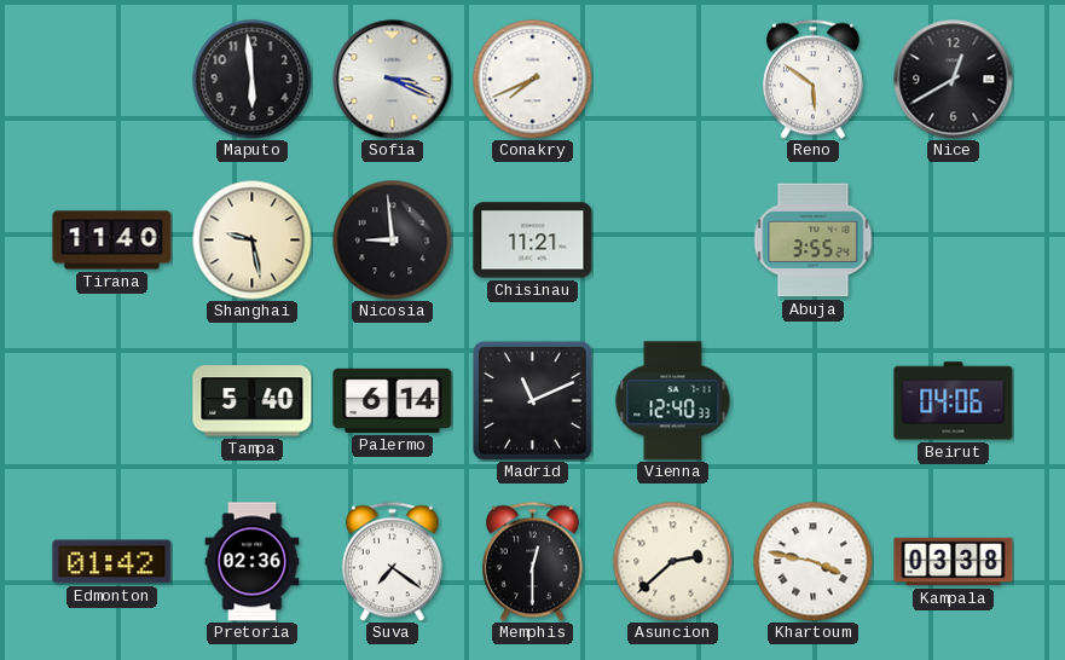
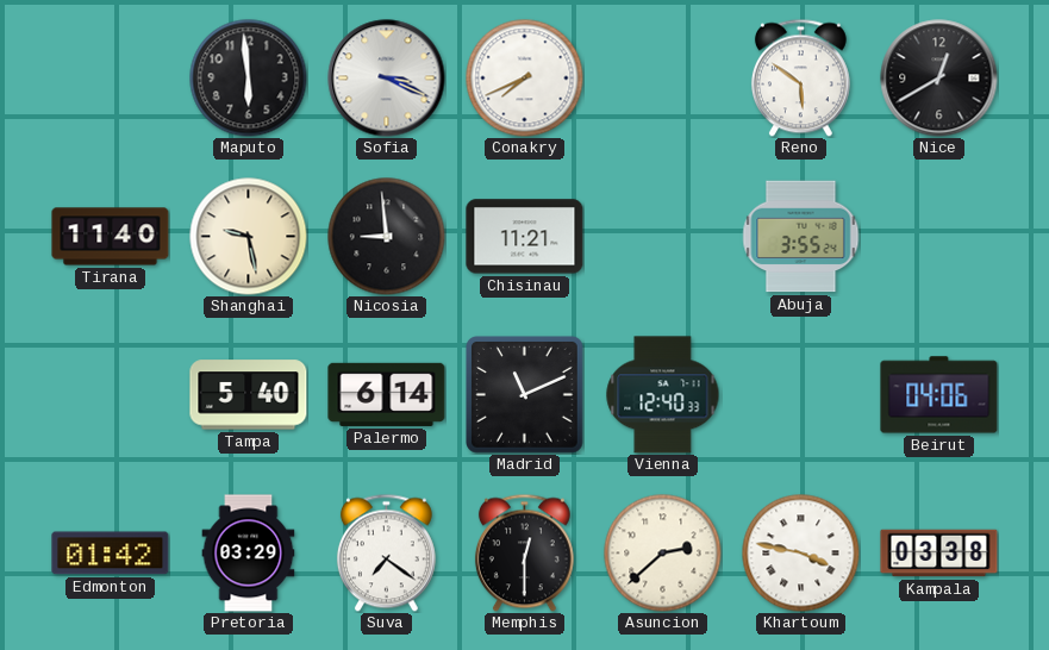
Pretoria: 02:36 -> 03:29
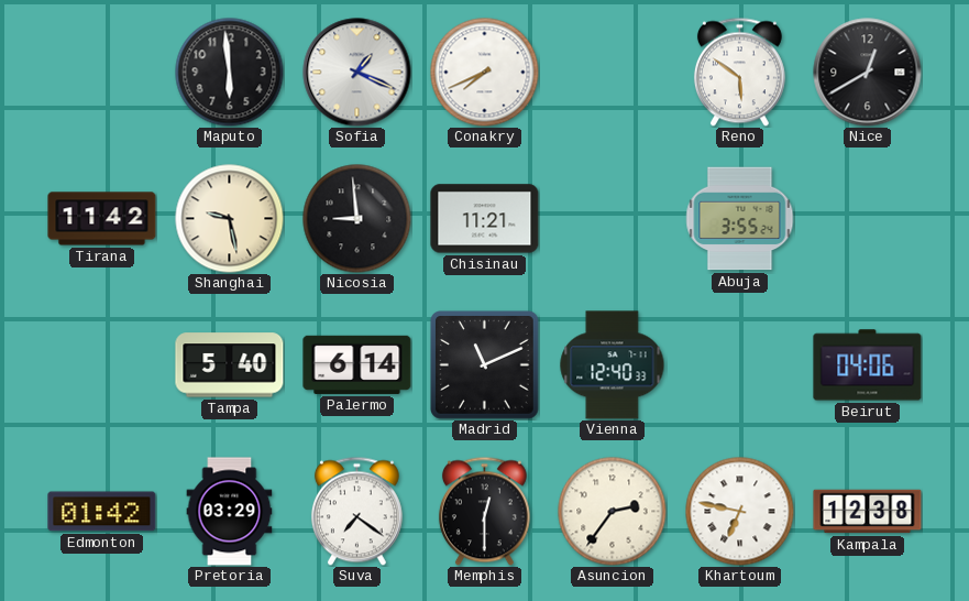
Sofia: 3:19 -> 1:19
Tirana: 11:40 -> 11:42
Asuncion: 2:38 -> 2:36
Khartoum: 3:47 -> 6:47
Kampala: 03:38 -> 12:38
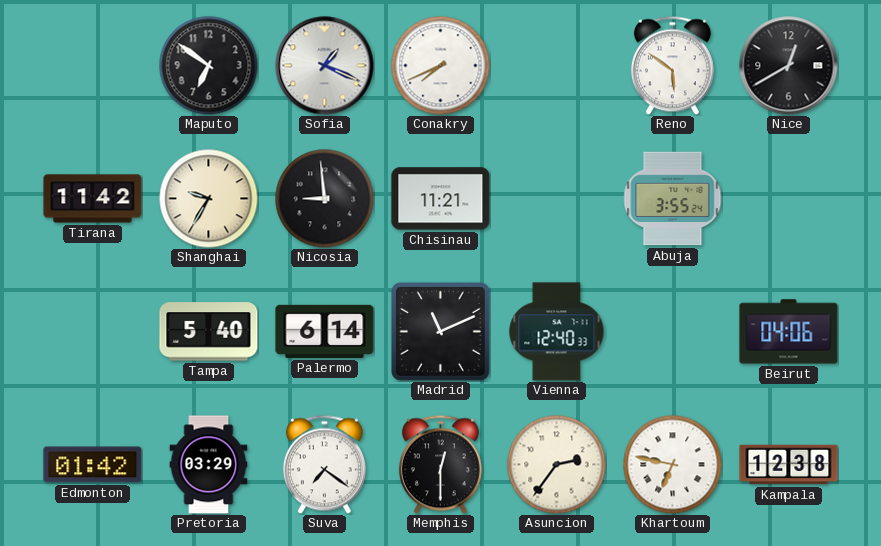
Maputo: 5:59 -> 6:51
Shanghai: 9:28 -> 9:35
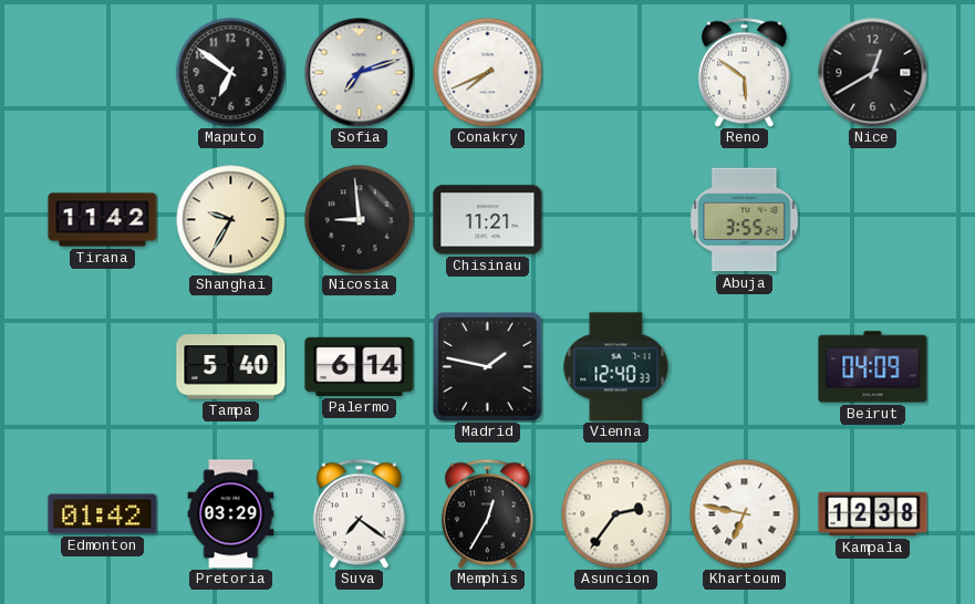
Sofia: 1:19 -> 7:12
Madrid: 11:11 -> 1:47
Beirut: 04:06 -> 04:09
Memphis: 12:30 -> 12:35
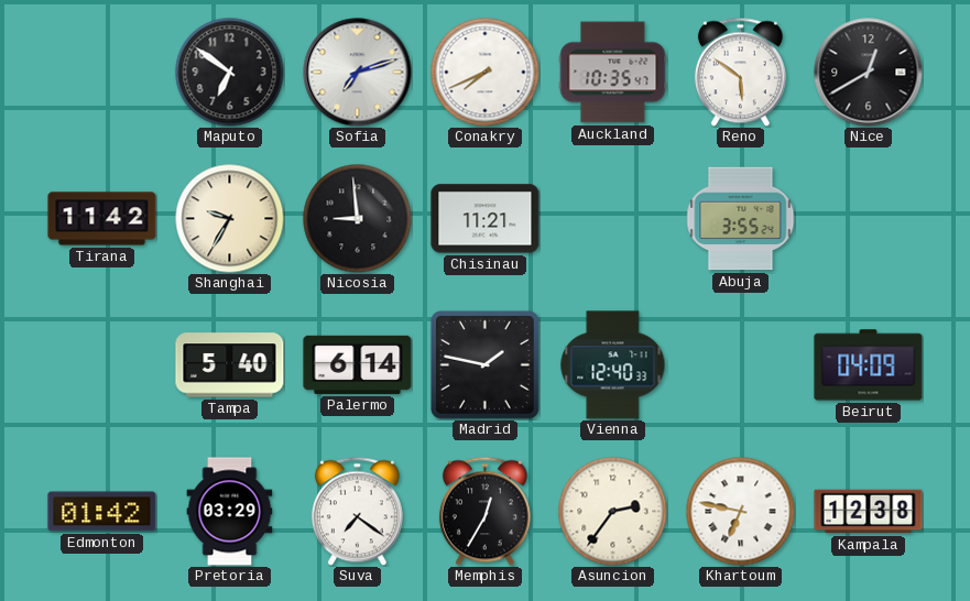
Auckland: none -> 10:35
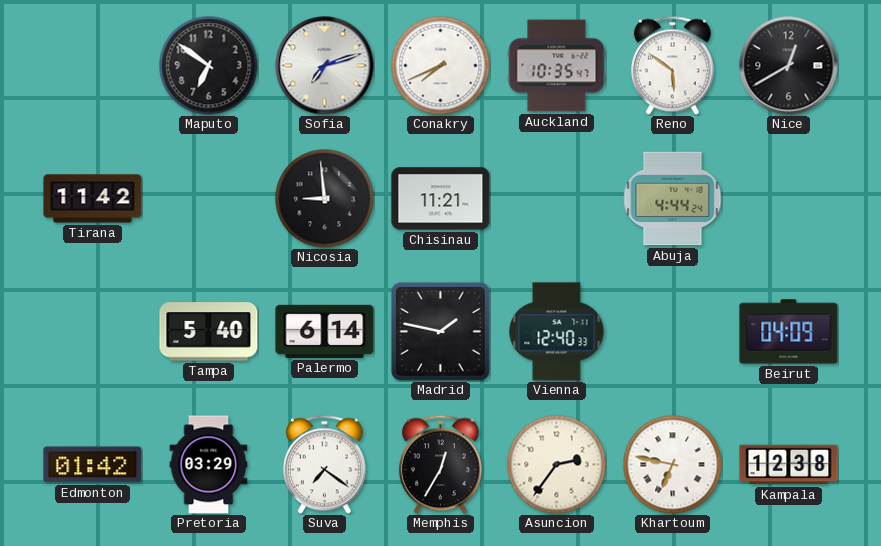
Shanghai: 9:35 -> none
Abuja: 3:55 -> 4:44
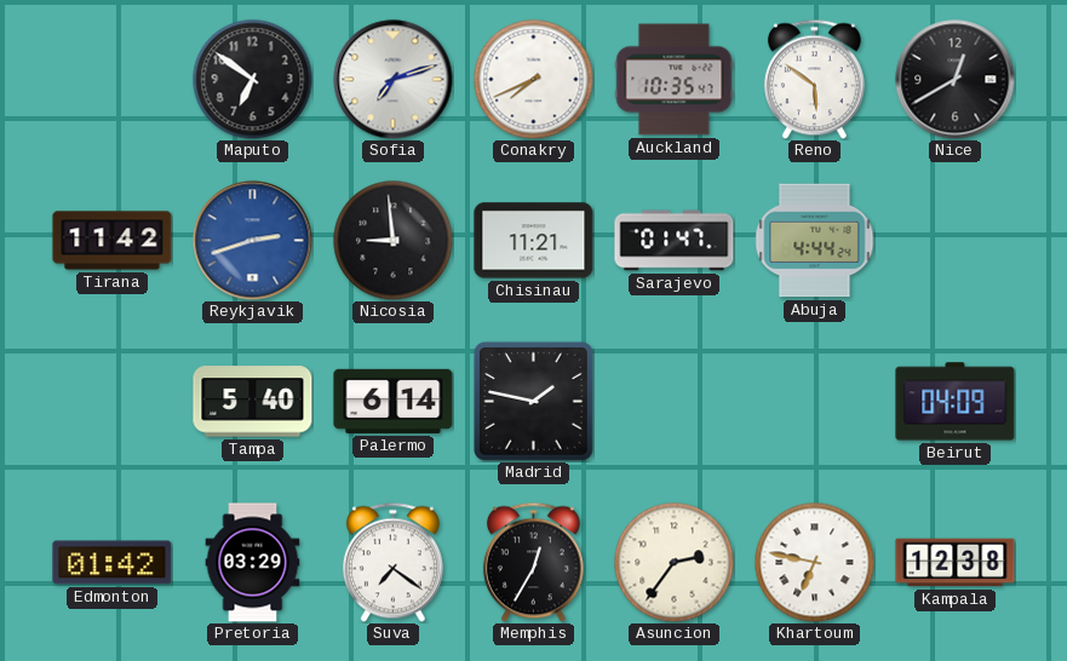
Reykjavik: none -> 2:42
Sarajevo: none -> 01:47
Vienna: 12:40 -> none
